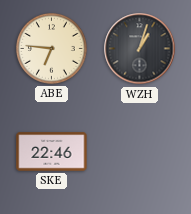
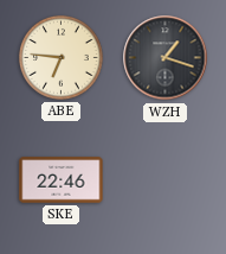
WZH: 1:03 -> 1:18
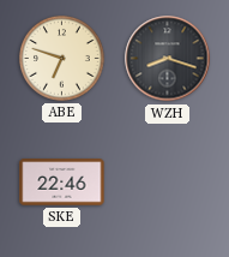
ABE: 6:46 -> 6:48
WZH: 1:18 -> 8:18
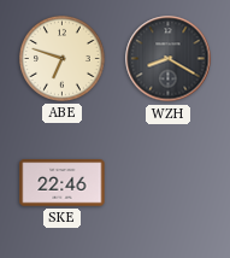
WZH: 8:18 -> 8:20
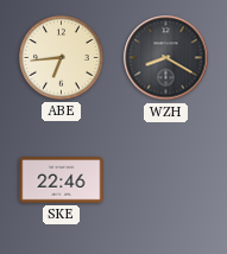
ABE: 6:48 -> 6:44
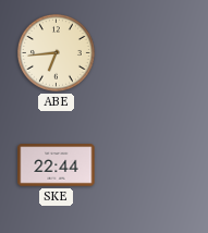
WZH: 8:20 -> none
SKE: 22:46 -> 22:44
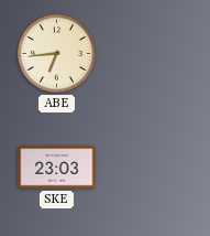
SKE: 22:44 -> 23:03
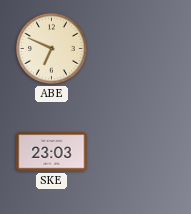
ABE: 6:44 -> 6:49
